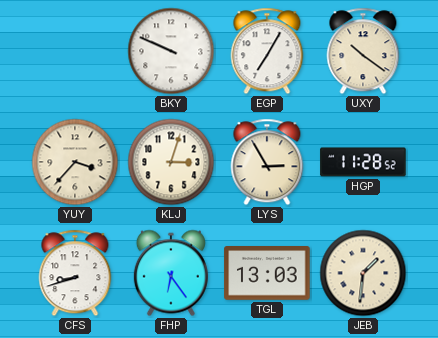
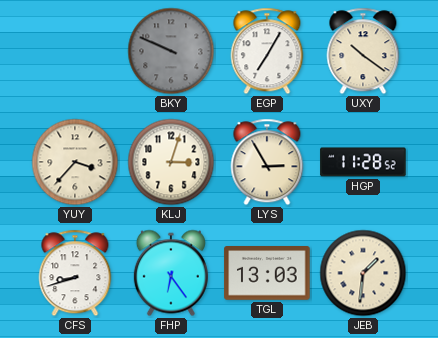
BKY dial: white -> grey
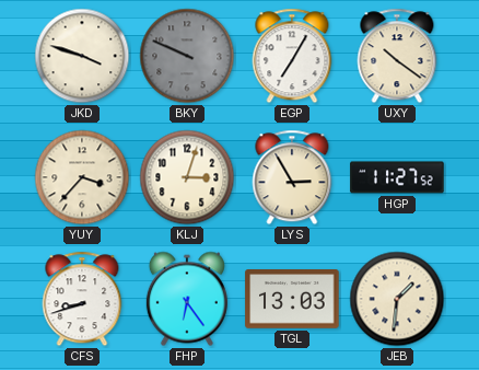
JKD: none -> 3:48
HGP: 11:28 -> 11:27
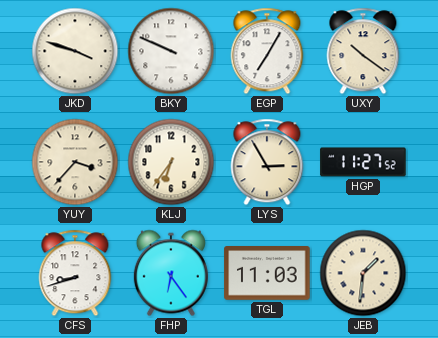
BKY dial: grey -> white
KLJ: 3:03 -> 6:36
TGL: 13:03 -> 11:03
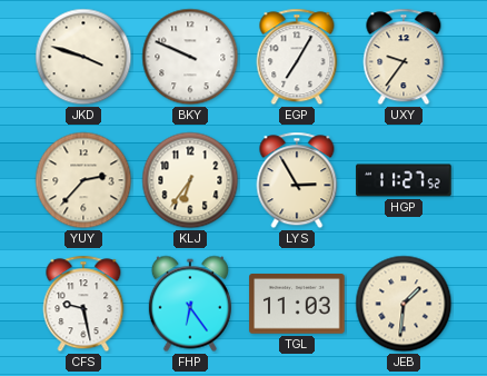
UXY: 10:21 -> 9:36
YUY: 3:37 -> 2:37
CFS: 8:42 -> 9:28
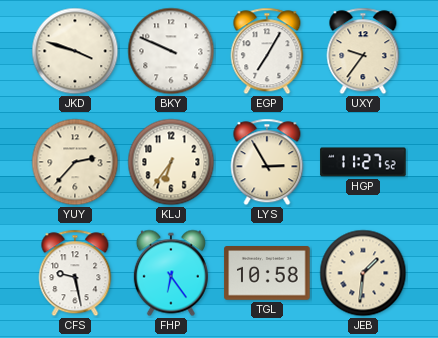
TGL: 11:03 -> 10:58
